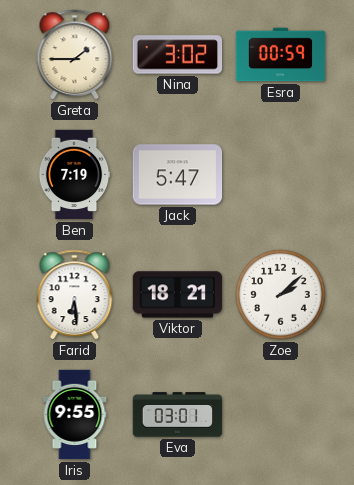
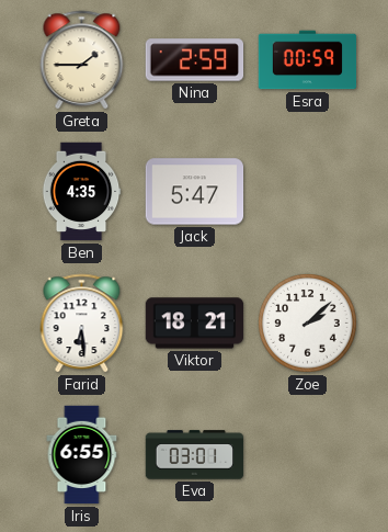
Nina: 3:02 -> 2:59
Ben: 7:19 -> 4:35
Iris: 9:55 -> 6:55
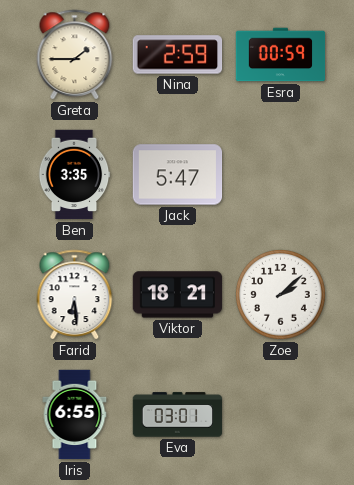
Ben: 4:35 -> 3:35
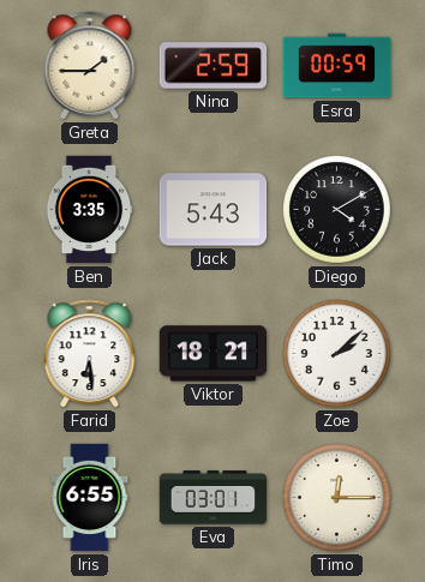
Jack: 5:47 -> 5:43
Diego: none -> 4:10
Timo: none -> 12:15
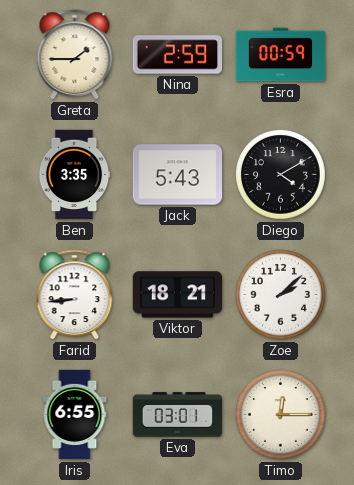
Farid: 6:29 -> 8:44
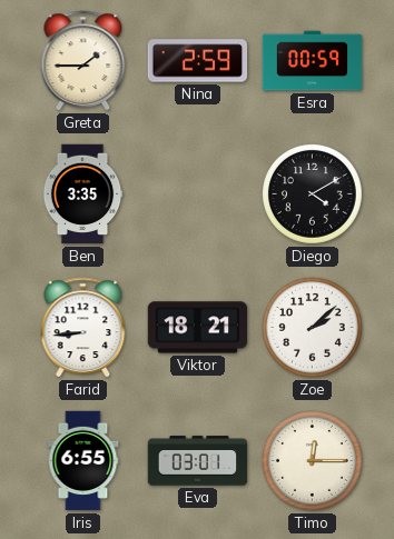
Jack: 5:43 -> none
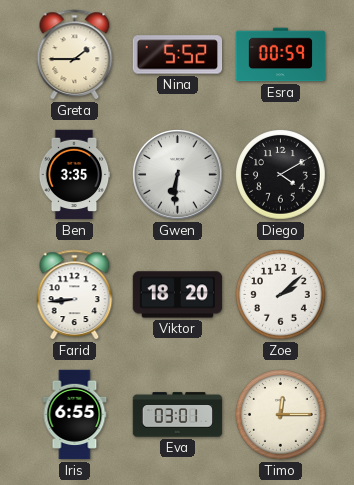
Nina: 2:59 -> 5:52
Gwen: none -> 6:31
Viktor: 18:21 -> 18:20
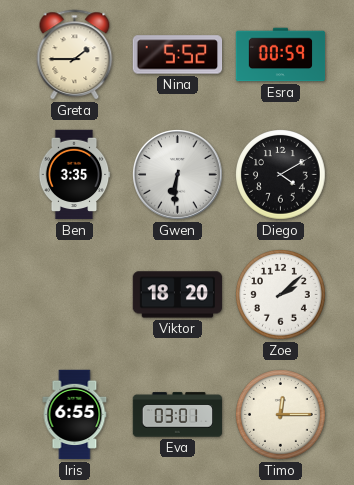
Farid: 8:44 -> none
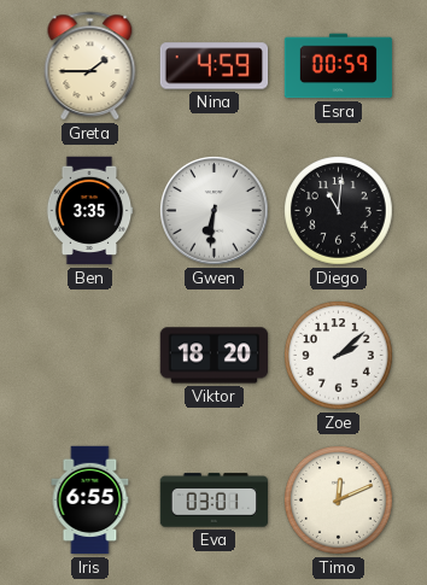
Nina: 5:52 -> 4:59
Diego: 4:10 -> 11:01
Timo: 12:15 -> 12:11
